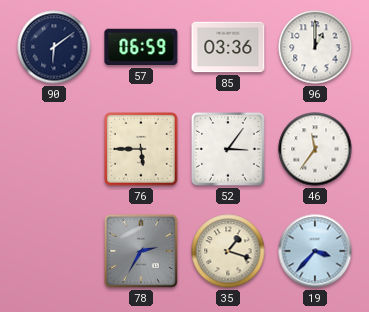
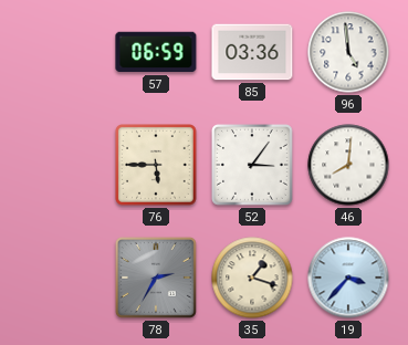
90: 6:09 -> none
96: 1:00 -> 4:59
46: 11:36 -> 8:01
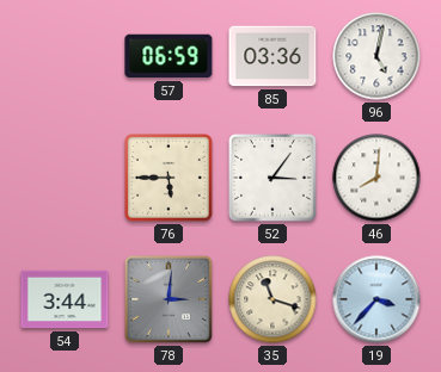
96: 4:59 -> 5:02
54: none -> 3:44
78: 2:35 -> 3:01
35: 1:18 -> 11:18
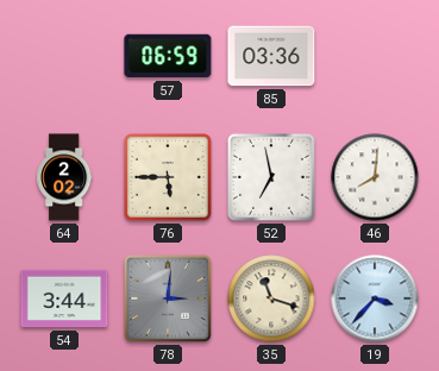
96: 5:02 -> none
64: none -> 2:02
52: 3:06 -> 6:58
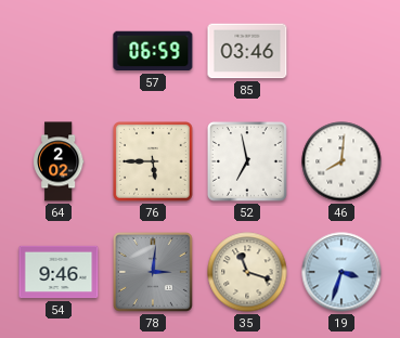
85: 03:36 -> 03:46
54: 3:44 -> 9:46
19: 3:37 -> 3:33
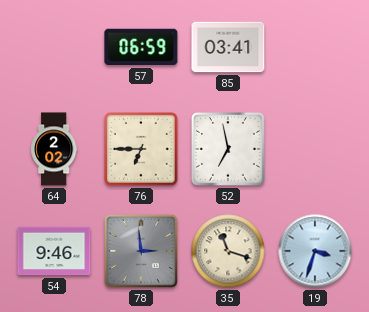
85: 03:46 -> 03:41
76: 5:45 -> 6:45
46: 8:01 -> none
78: 3:01 -> 2:59
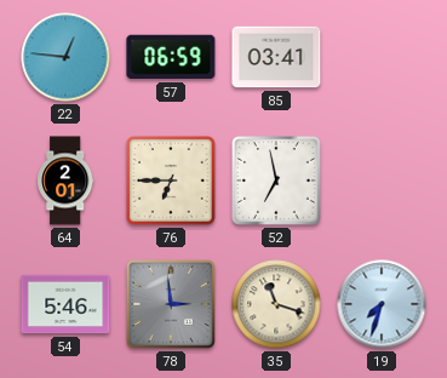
22: none -> 12:46
64: 2:02 -> 2:01
54: 9:46 -> 5:46
19: 3:33 -> 7:33
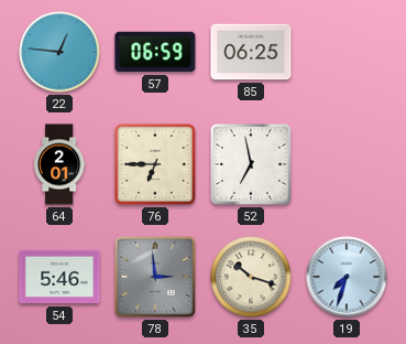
85: 03:41 -> 06:25
35: 11:18 -> 10:18
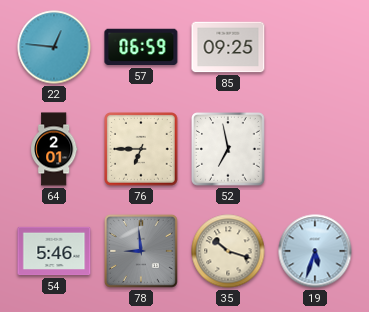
85: 06:25 -> 09:25
78: 2:59 -> 8:59
19: 7:33 -> 5:33
